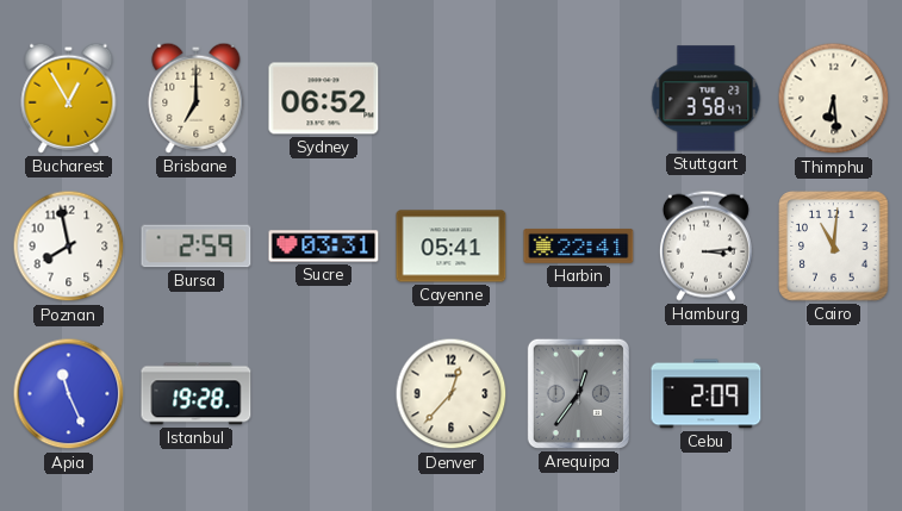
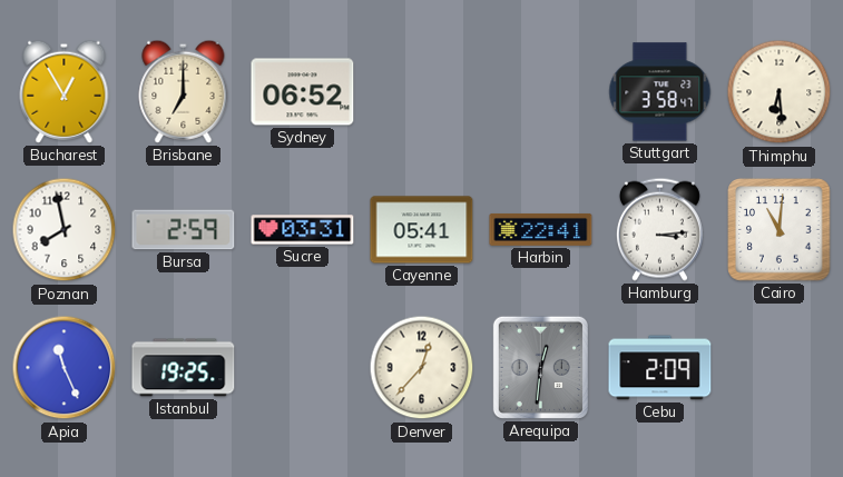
Istanbul: 19:28 -> 19:25
Arequipa: 12:36 -> 12:31
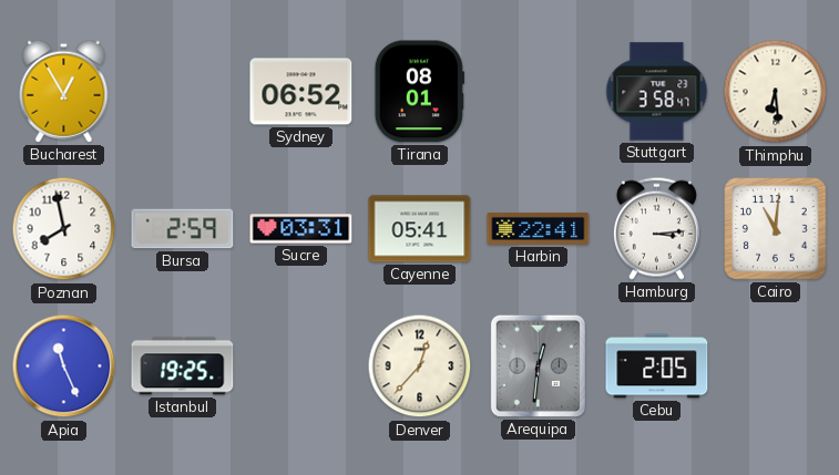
Brisbane: 7:00 -> none
Tirana: none -> 08:01
Cebu: 2:09 -> 2:05
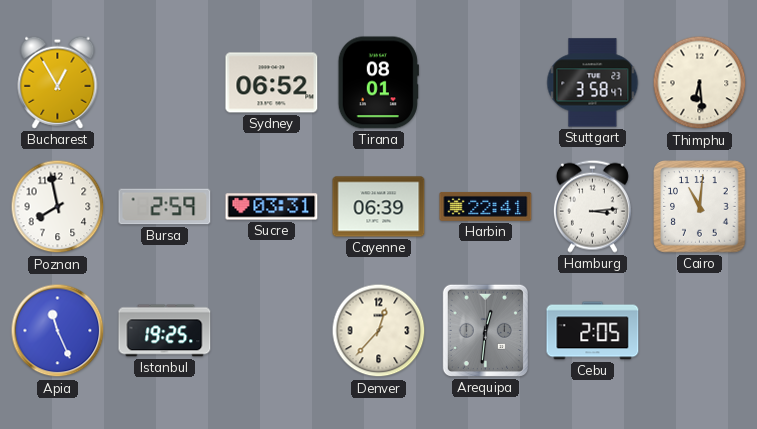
Cayenne: 05:41 -> 06:39
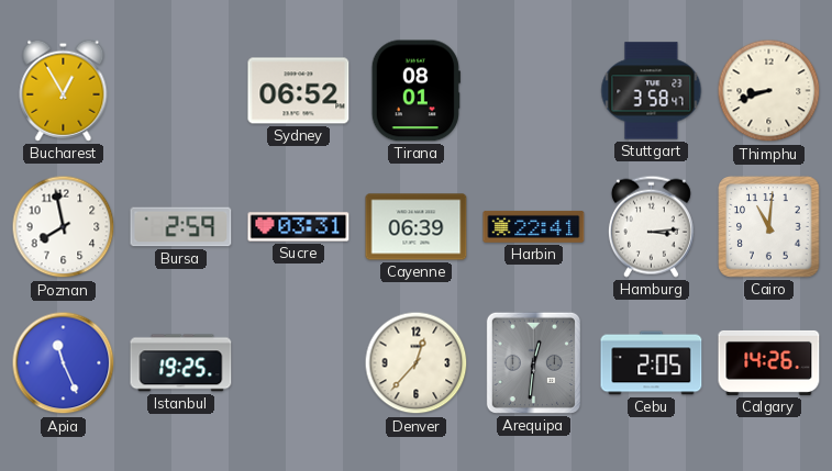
Thimphu: 6:29 -> 8:42
Calgary: none -> 14:26
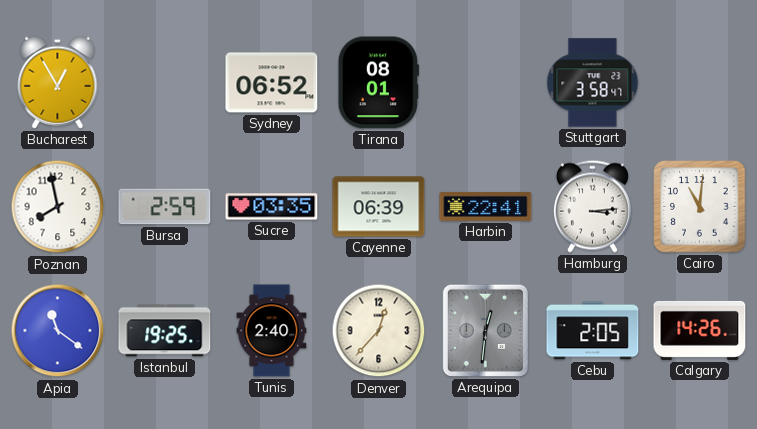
Thimphu: 8:42 -> none
Sucre: 03:31 -> 03:35
Apia: 11:26 -> 11:21
Tunis: none -> 2:40
